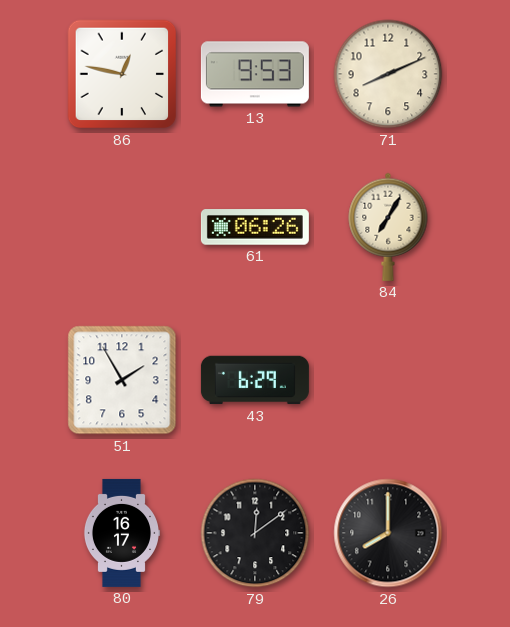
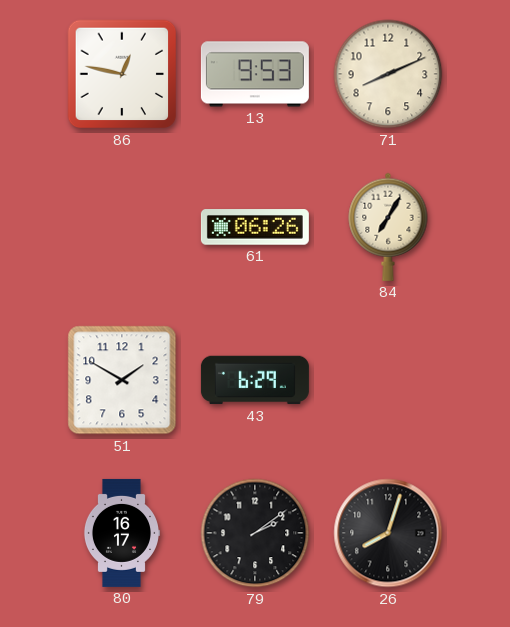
51: 1:55 -> 1:50
79: 12:09 -> 2:09
26: 8:00 -> 8:03
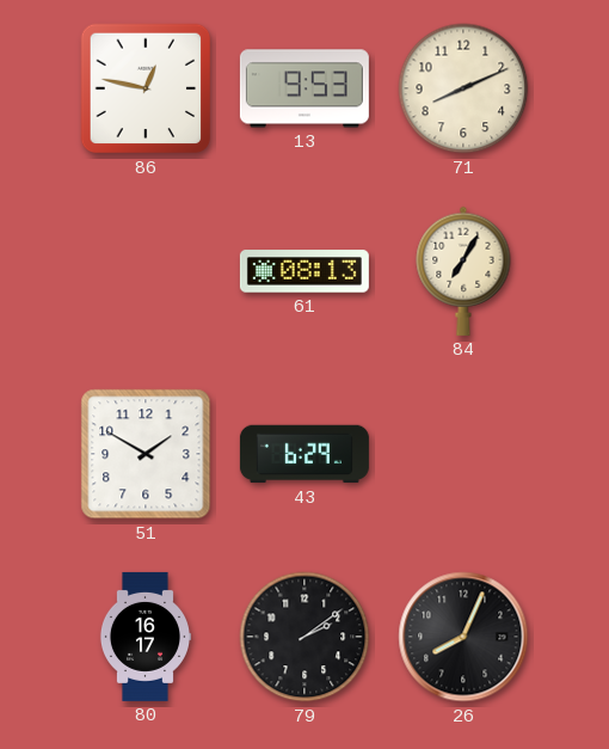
61: 06:26 -> 08:13
26: 8:03 -> 8:04
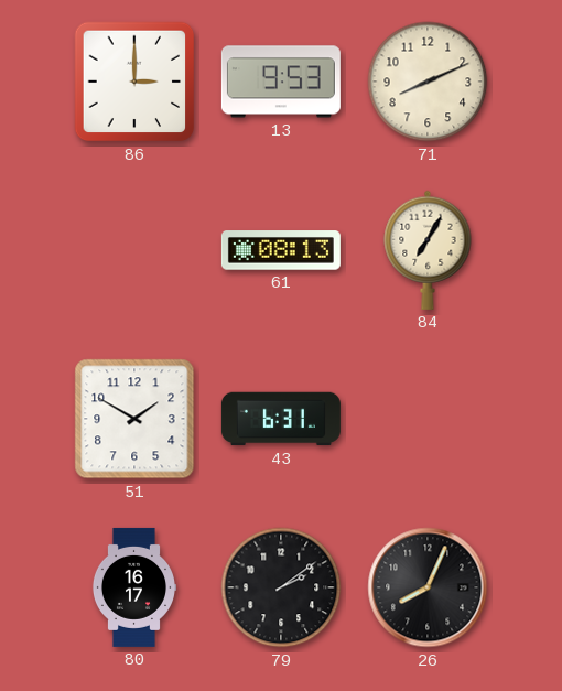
86: 12:47 -> 3:00
43: 6:29 -> 6:31
